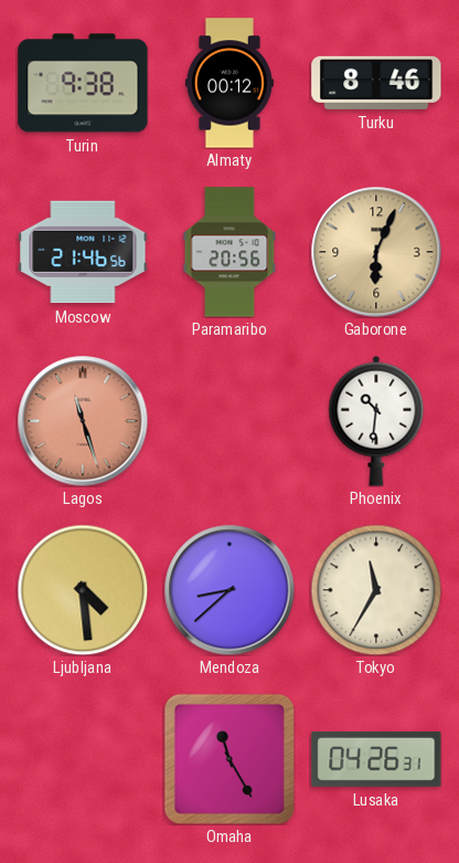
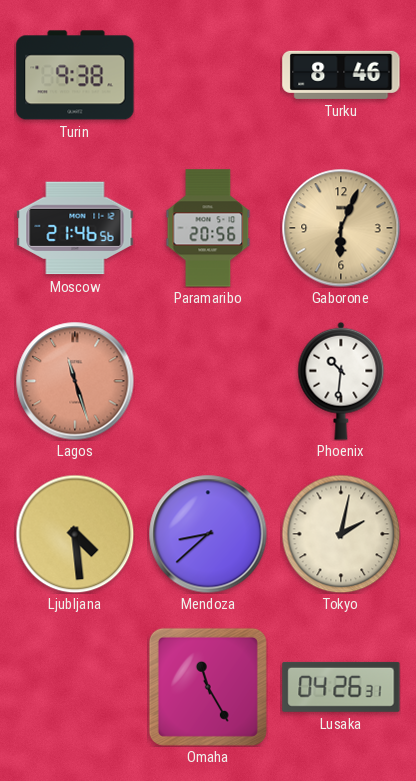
Almaty: 00:12 -> none
Tokyo: 11:35 -> 2:02
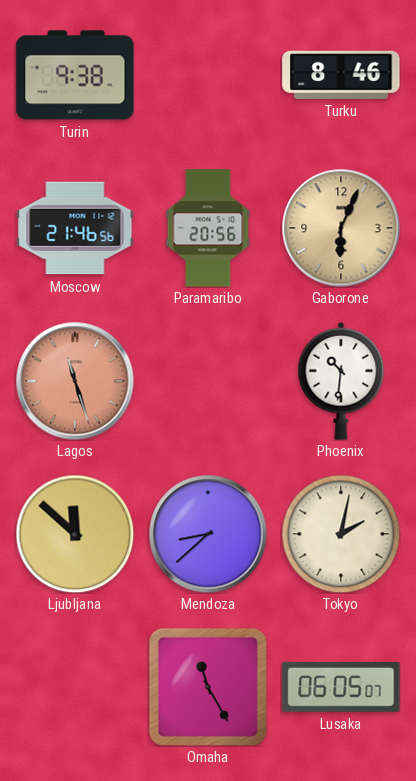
Ljubljana: 4:29 -> 11:52
Lusaka: 04:26 -> 06:05
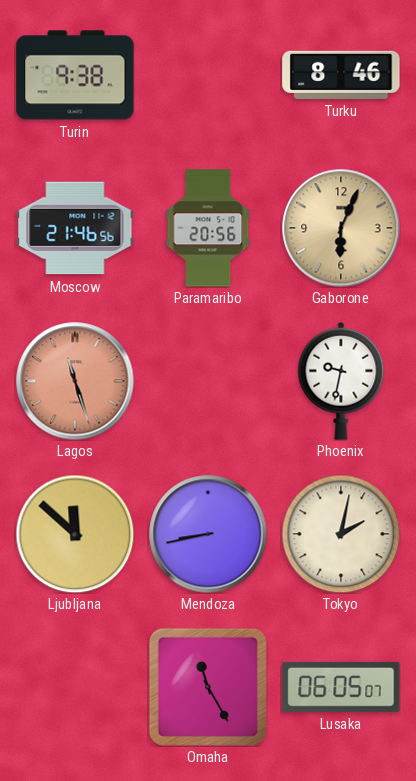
Phoenix: 10:31 -> 9:32
Mendoza: 8:38 -> 8:43
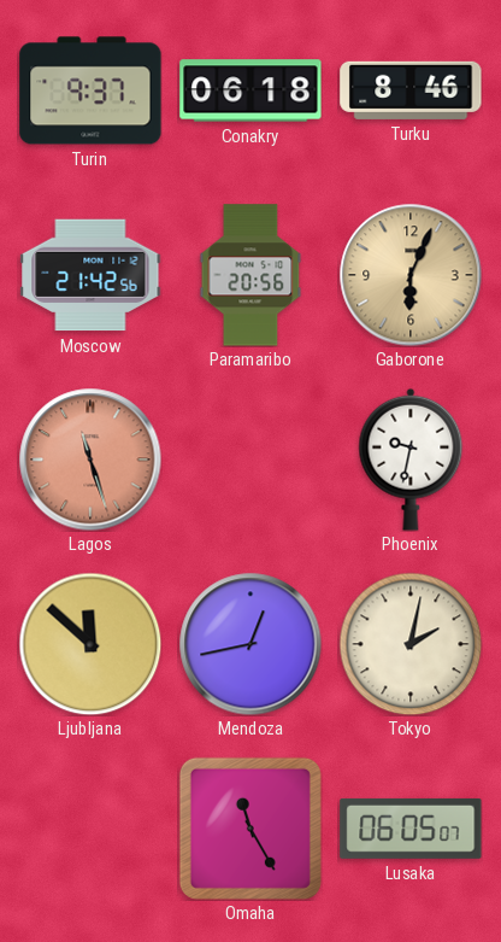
Turin: 9:38 -> 9:37
Conakry: none -> 06:18
Moscow: 21:46 -> 21:42
Mendoza: 8:43 -> 12:43
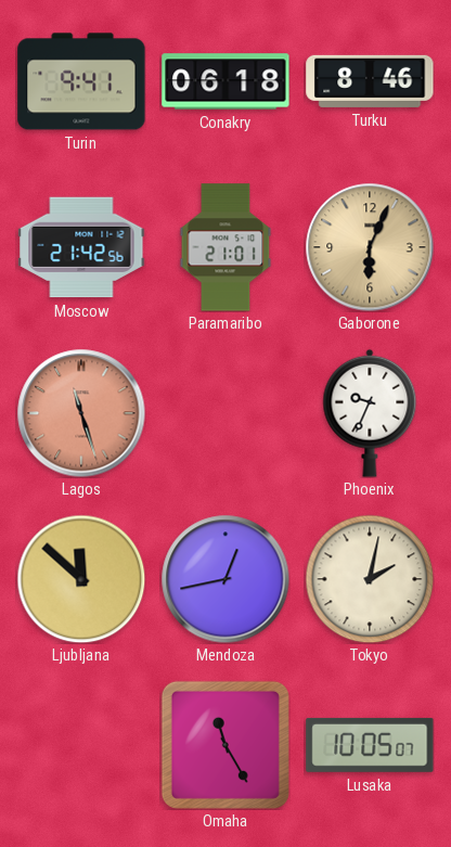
Turin: 9:37 -> 9:41
Paramaribo: 20:56 -> 21:01
Phoenix: 9:32 -> 9:34
Lusaka: 06:05 -> 10:05
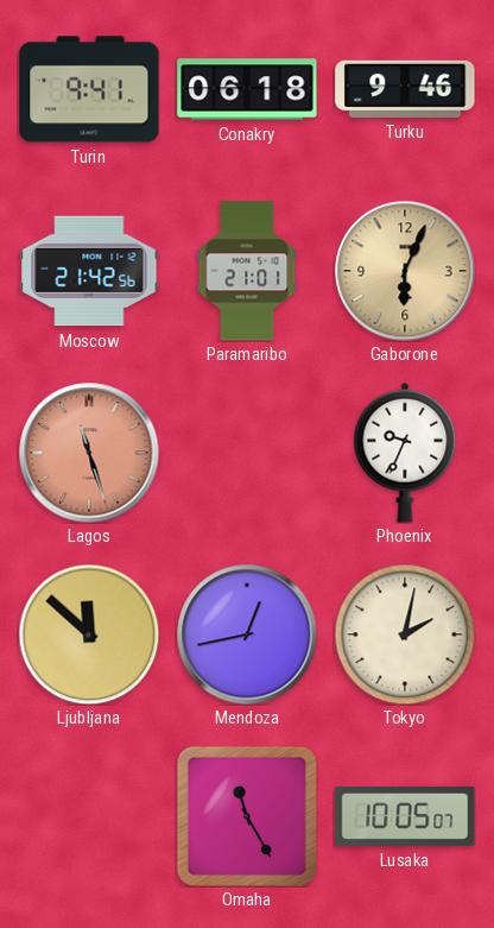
Turku: 8:46 -> 9:46
